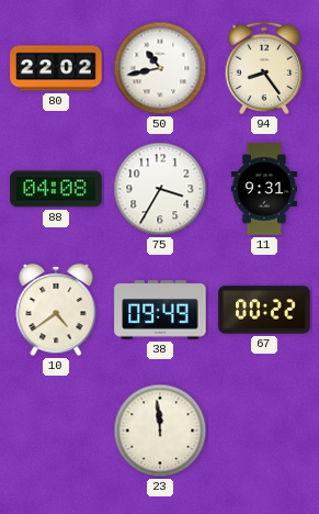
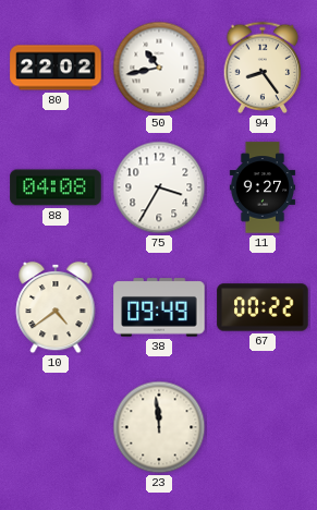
11: 9:31 -> 9:27
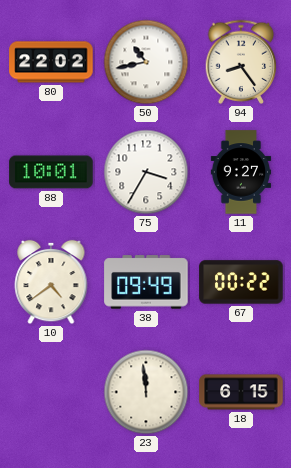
88: 04:08 -> 10:01
18: none -> 6:15
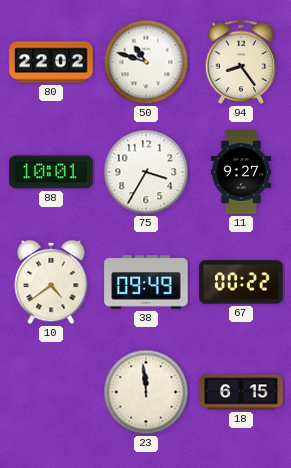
50: 10:43 -> 10:48
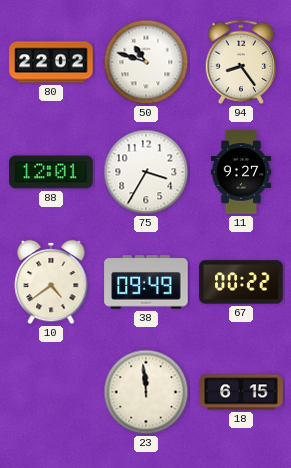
88: 10:01 -> 12:01
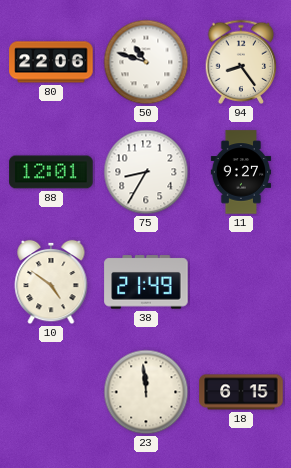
80: 22:02 -> 22:06
75: 3:35 -> 8:35
10: 4:39 -> 4:51
38: 09:49 -> 21:49
67: 00:22 -> none
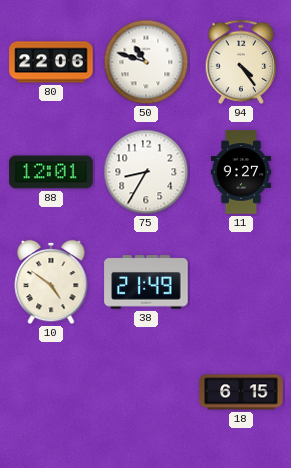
94: 8:24 -> 4:24
23: 11:59 -> none
